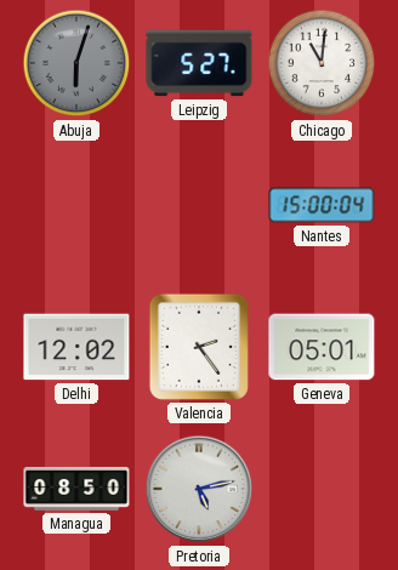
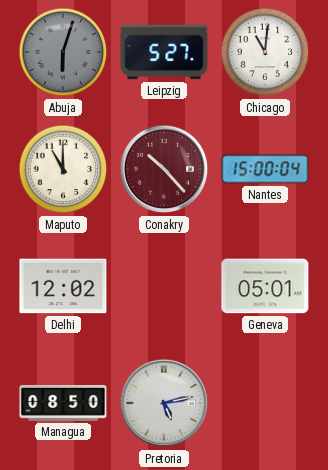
Maputo: none -> 11:00
Conakry: none -> 10:23
Valencia: 2:24 -> none
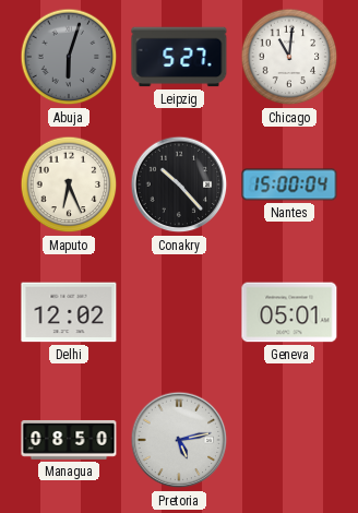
Maputo: 11:00 -> 6:26
Conakry dial: burgundy -> black
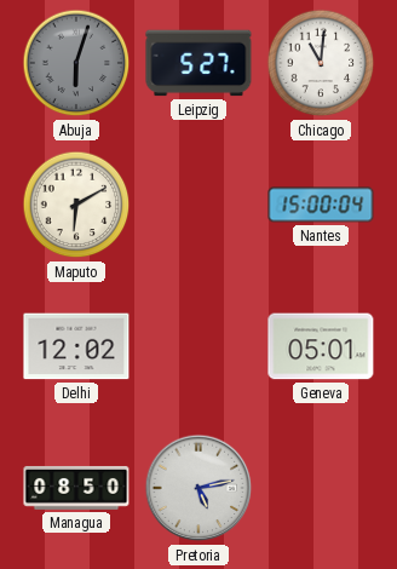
Maputo: 6:26 -> 6:10
Conakry: 10:23 -> none
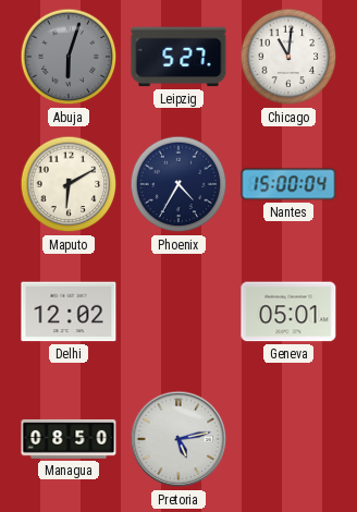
Phoenix: none -> 4:35
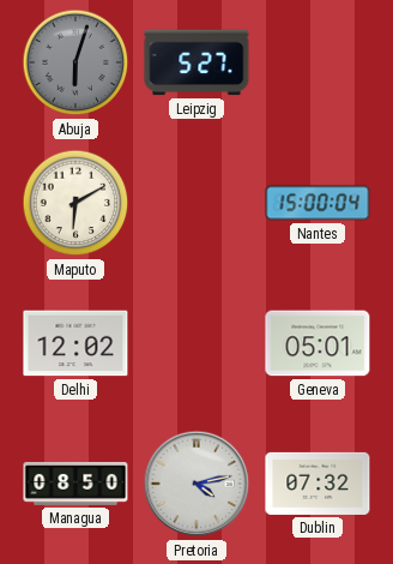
Chicago: 11:01 -> none
Phoenix: 4:35 -> none
Pretoria: 5:13 -> 4:13
Dublin: none -> 07:32
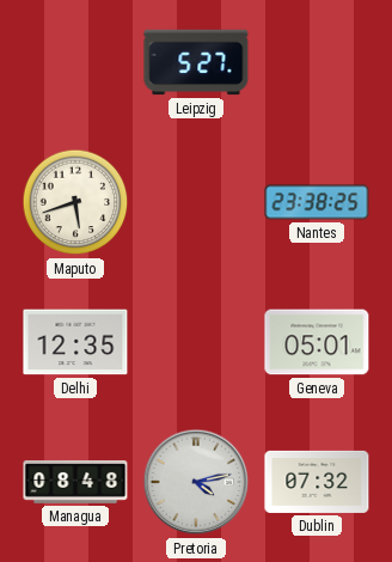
Abuja: 6:03 -> none
Maputo: 6:10 -> 5:42
Nantes: 15:00 -> 23:38
Delhi: 12:02 -> 12:35
Managua: 08:50 -> 08:48
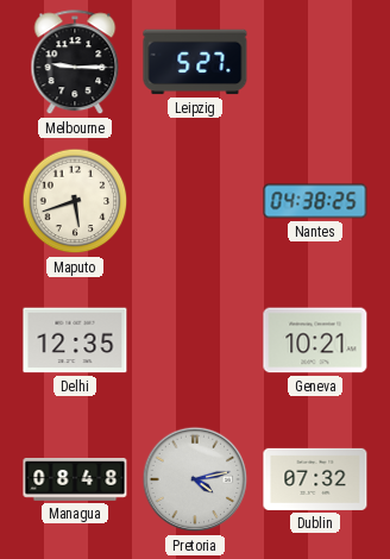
Melbourne: none -> 9:15
Nantes: 23:38 -> 04:38
Geneva: 05:01 -> 10:21
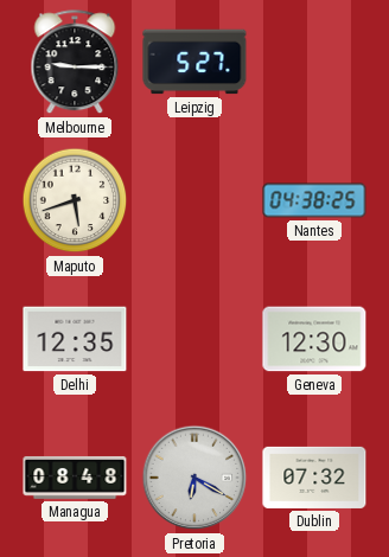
Geneva: 10:21 -> 12:30
Pretoria: 4:13 -> 6:20
